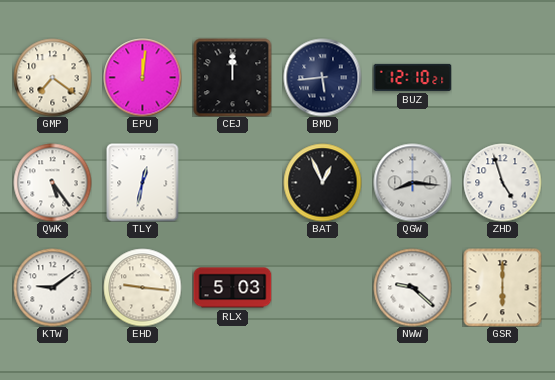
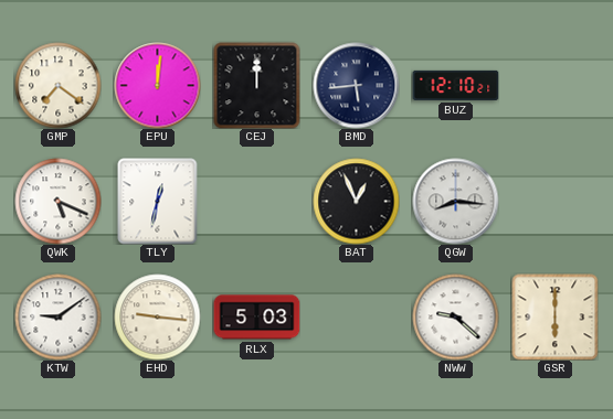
QWK: 5:24 -> 5:19
ZHD: 4:57 -> none
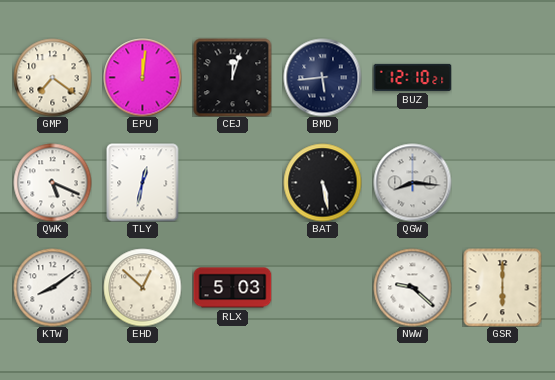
CEJ: 12:00 -> 12:03
BAT: 12:56 -> 5:28
KTW: 9:09 -> 8:09
EHD: 9:16 -> 12:52
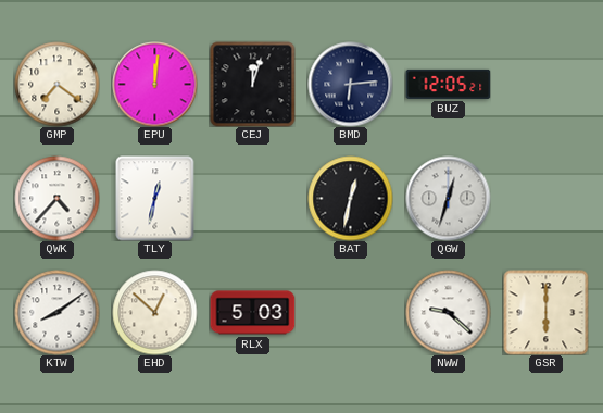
BMD: 5:44 -> 6:14
BUZ: 12:10 -> 12:05
QWK: 5:19 -> 4:37
BAT: 5:28 -> 12:32
QGW: 8:16 -> 12:33
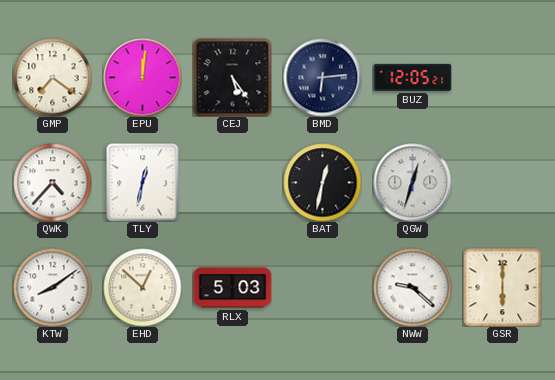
CEJ: 12:03 -> 5:24
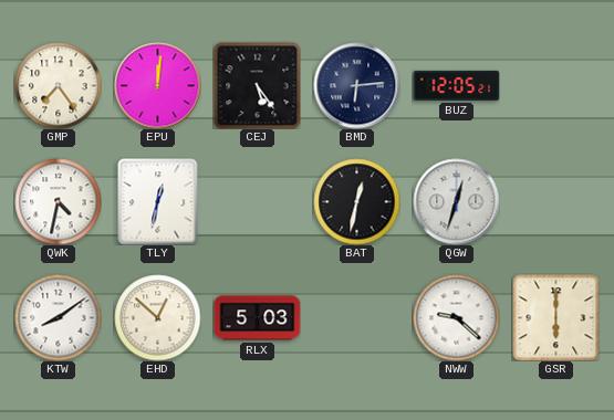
GMP: 7:21 -> 7:24
QWK: 4:37 -> 4:32
